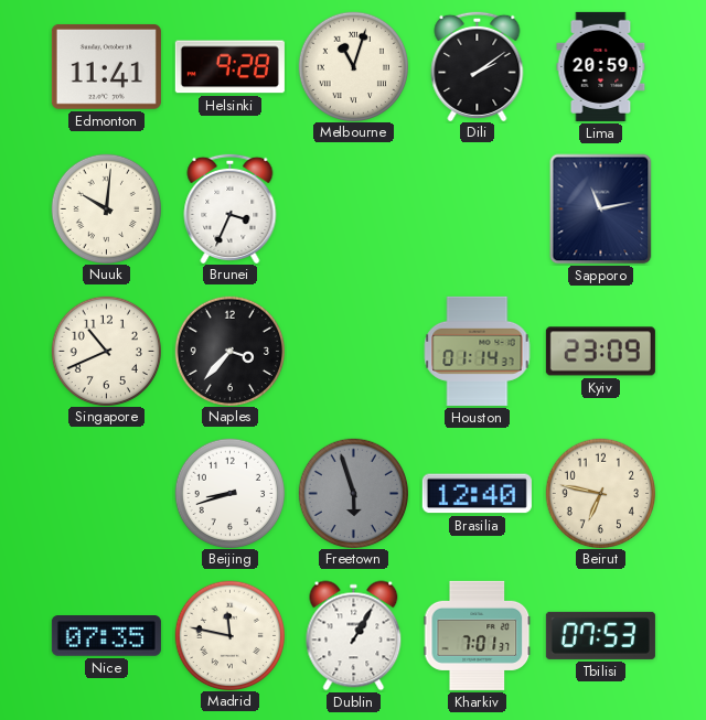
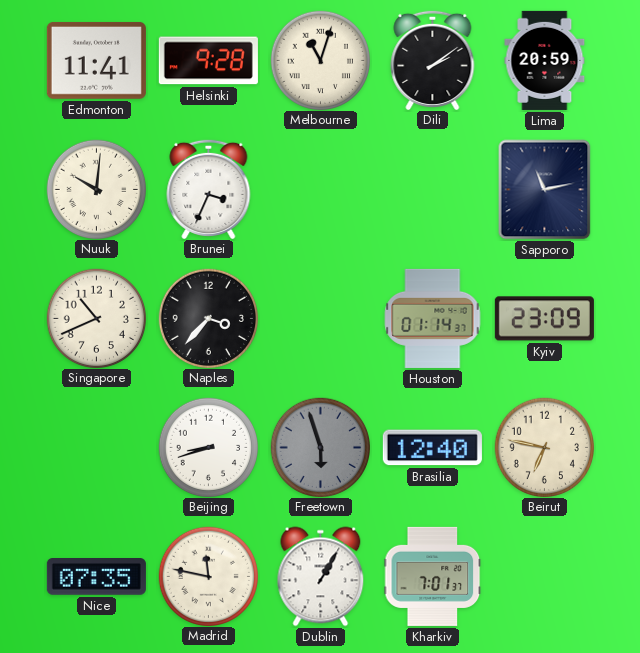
Tbilisi: 07:53 -> none
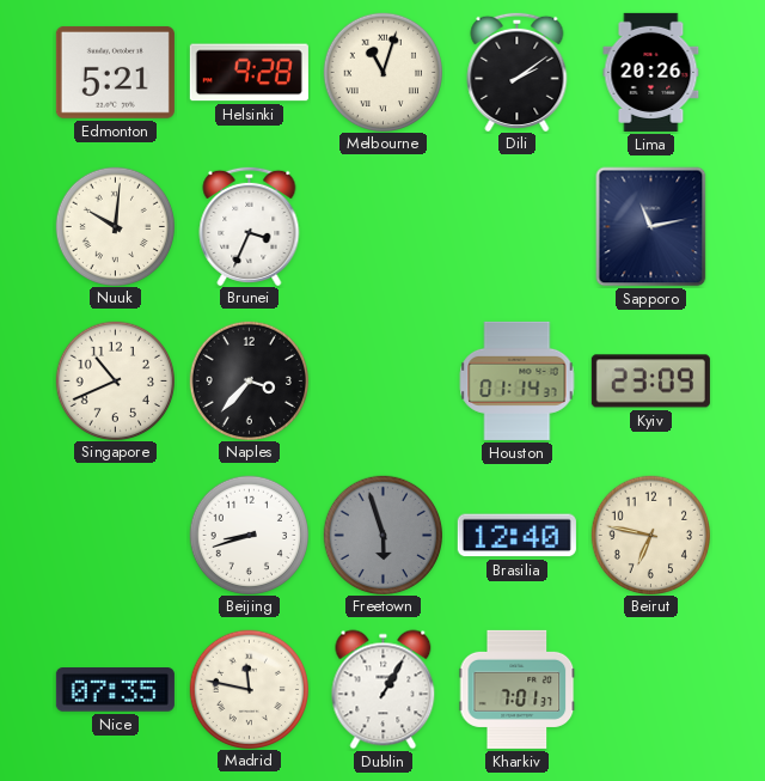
Edmonton: 11:41 -> 5:21
Lima: 20:59 -> 20:26
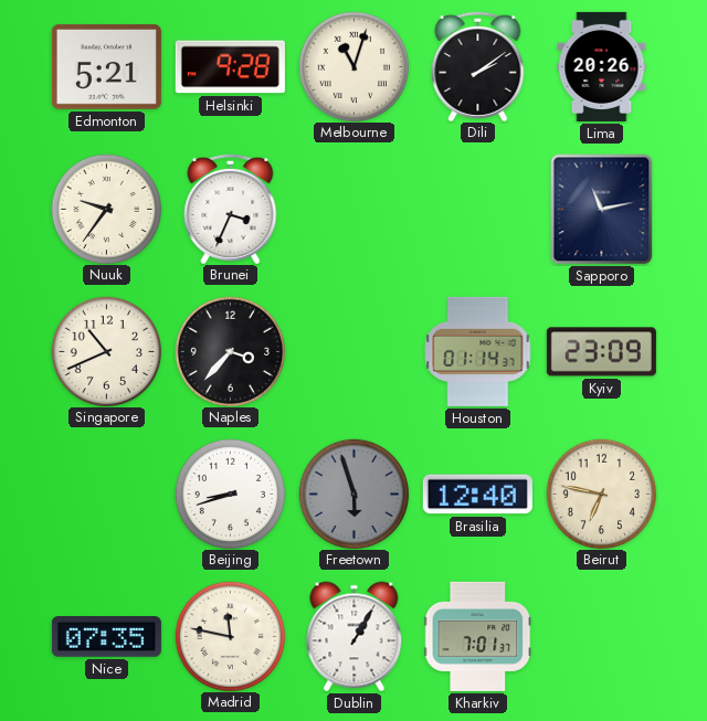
Nuuk: 10:01 -> 9:36
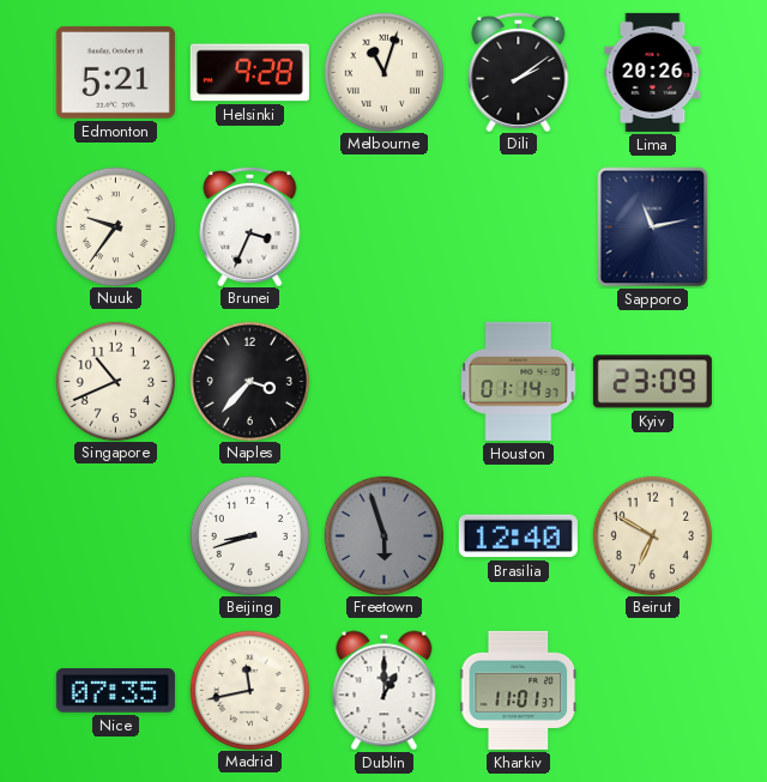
Beirut: 6:47 -> 6:50
Madrid: 11:47 -> 11:43
Dublin: 1:05 -> 1:00
Kharkiv: 7:01 -> 11:01
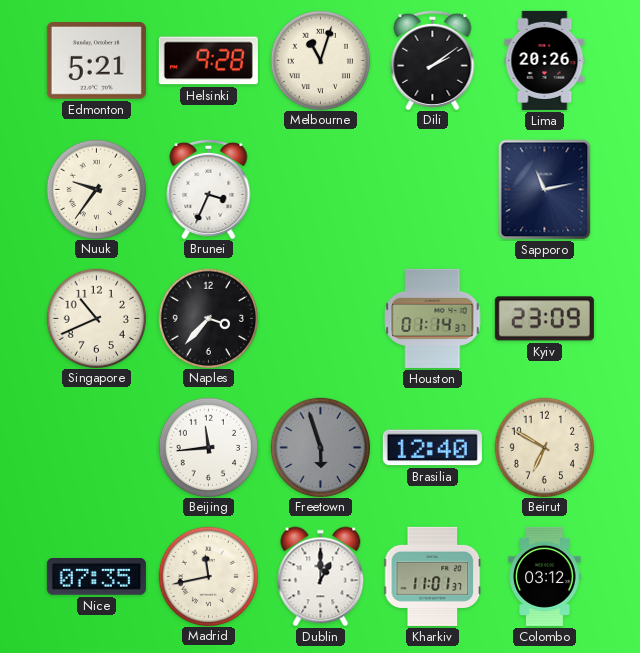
Beijing: 8:42 -> 11:44
Colombo: none -> 03:12
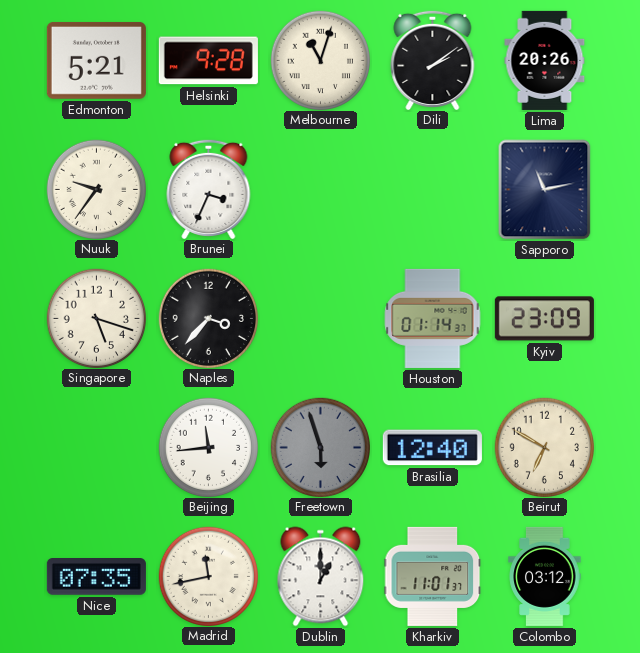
Singapore: 10:41 -> 5:18
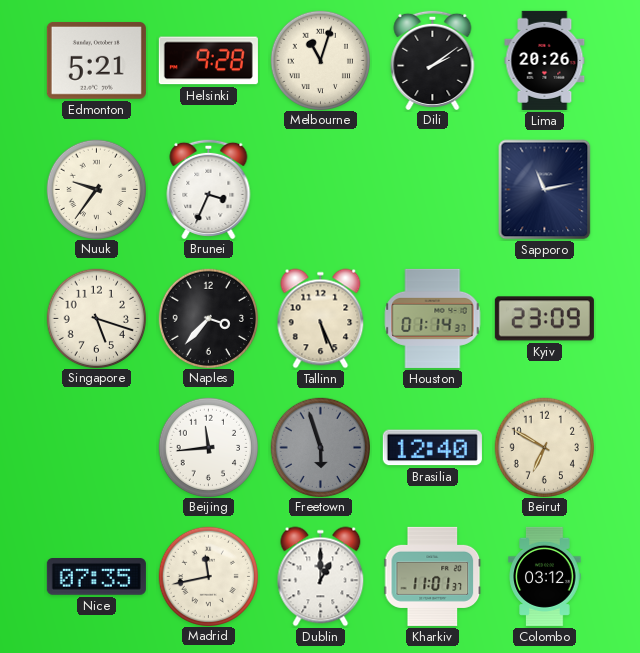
Tallinn: none -> 5:26
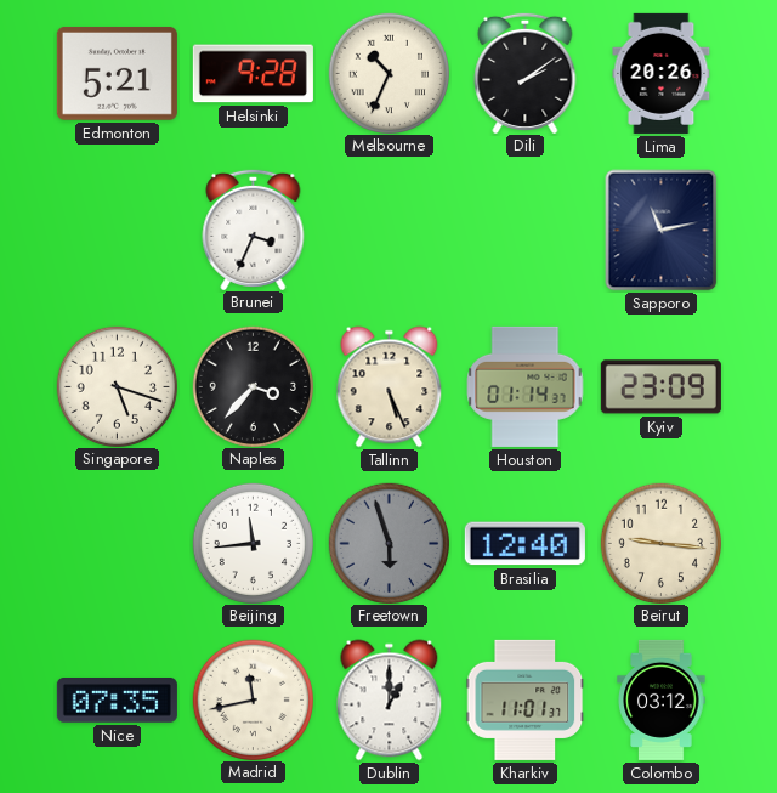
Melbourne: 11:03 -> 10:34
Nuuk: 9:36 -> none
Beirut: 6:50 -> 9:16
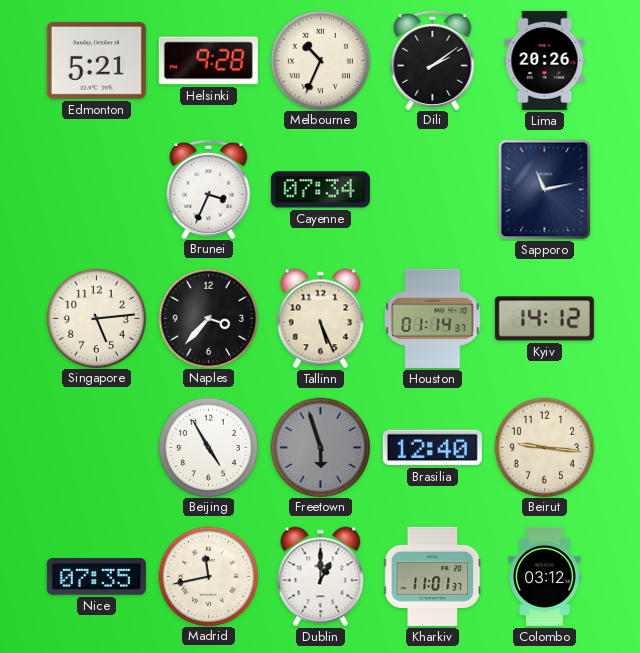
Cayenne: none -> 07:34
Singapore: 5:18 -> 5:14
Kyiv: 23:09 -> 14:12
Beijing: 11:44 -> 4:55
